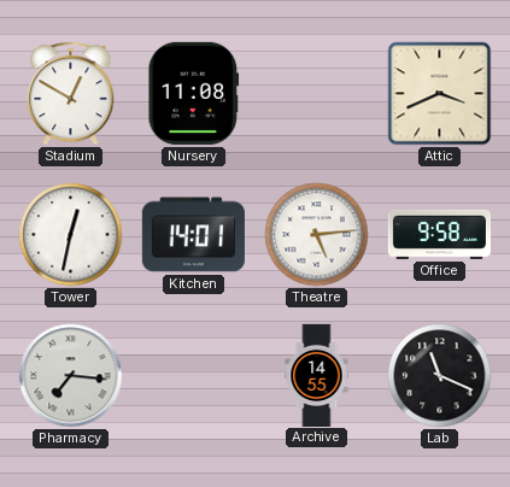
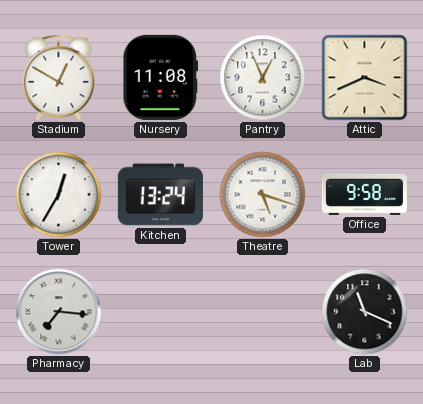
Pantry: none -> 12:56
Tower: 12:32 -> 12:35
Kitchen: 14:01 -> 13:24
Theatre: 5:14 -> 5:18
Archive: 14:55 -> none
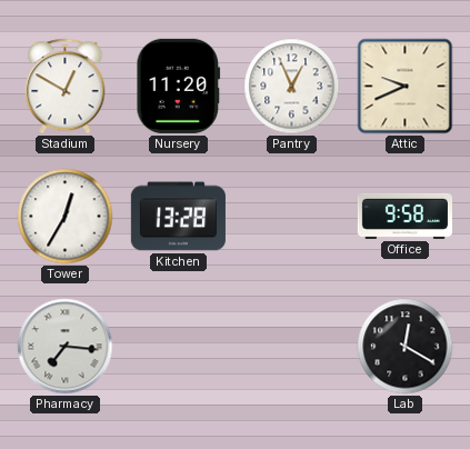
Nursery: 11:08 -> 11:20
Attic: 3:41 -> 9:41
Kitchen: 13:24 -> 13:28
Theatre: 5:18 -> none
Lab: 11:19 -> 12:20
